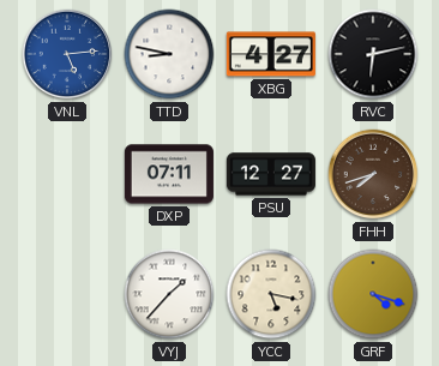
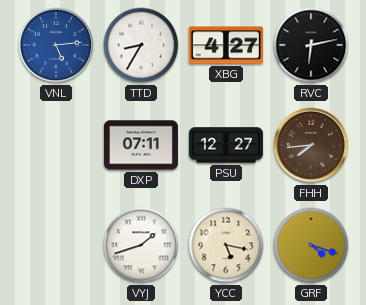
TTD: 8:47 -> 8:35
FHH: 7:42 -> 7:44
VYJ: 1:37 -> 1:42
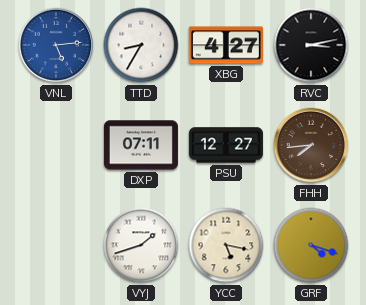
RVC: 6:13 -> 3:13
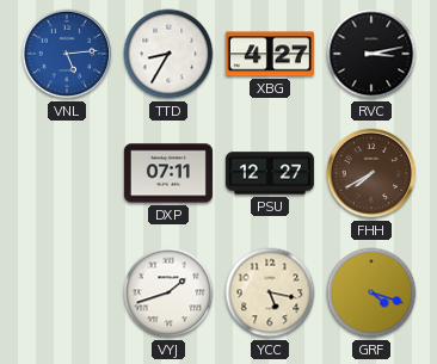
FHH: 7:44 -> 7:40
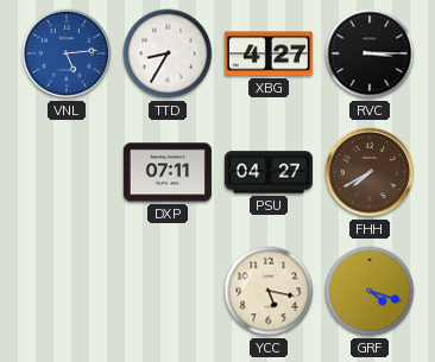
RVC: 3:13 -> 3:15
PSU: 12:27 -> 04:27
VYJ: 1:42 -> none
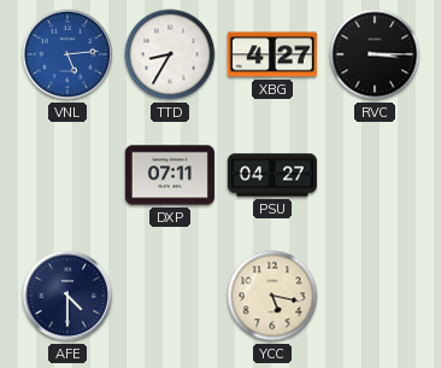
FHH: 7:40 -> none
AFE: none -> 4:30
GRF: 4:18 -> none
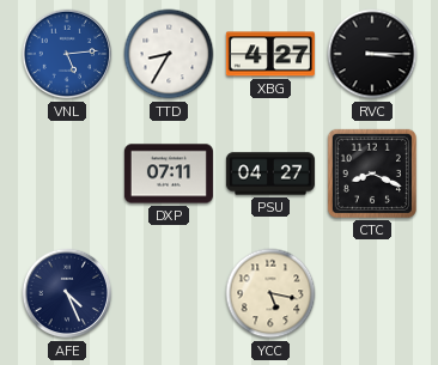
CTC: none -> 8:19
AFE: 4:30 -> 4:26
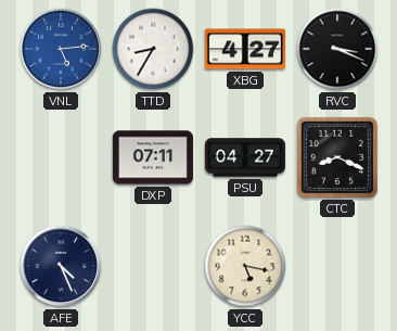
RVC: 3:15 -> 3:19
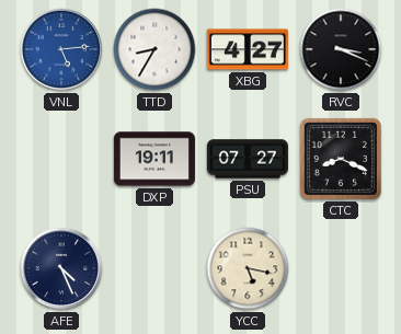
DXP: 07:11 -> 19:11
PSU: 04:27 -> 07:27
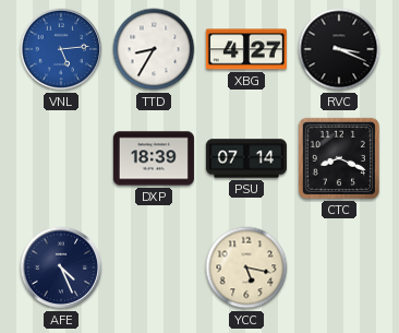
DXP: 19:11 -> 18:39
PSU: 07:27 -> 07:14
